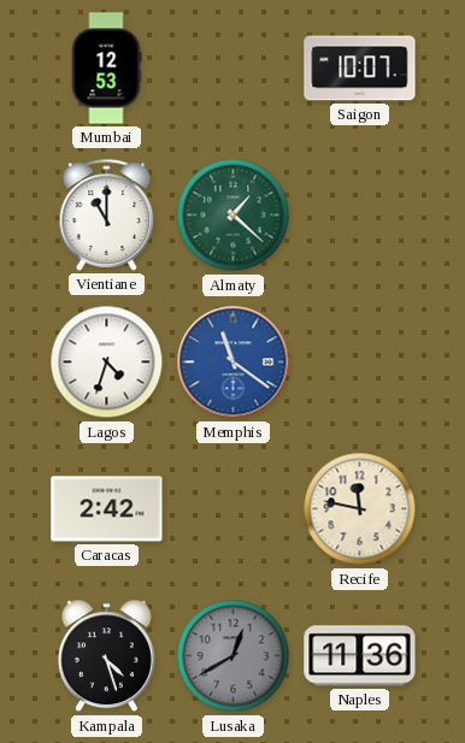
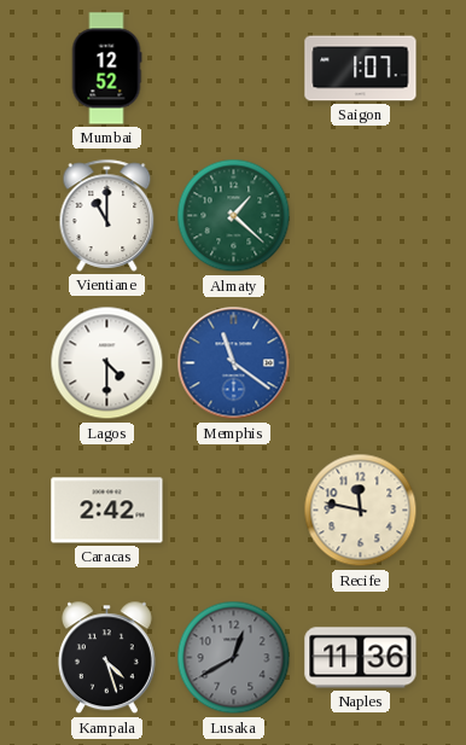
Mumbai: 12:53 -> 12:52
Saigon: 10:07 -> 1:07
Lagos: 4:33 -> 4:30
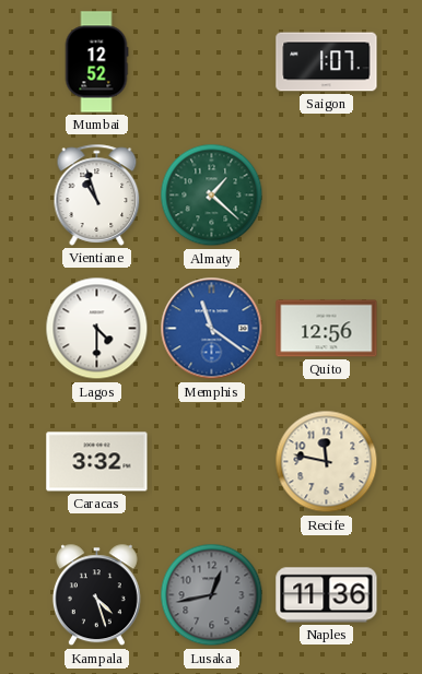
Vientiane: 11:00 -> 10:57
Quito: none -> 12:56
Caracas: 2:42 -> 3:32
Lusaka: 12:40 -> 12:43
